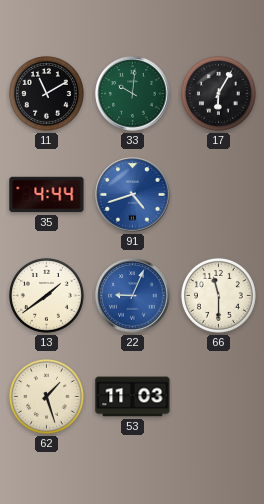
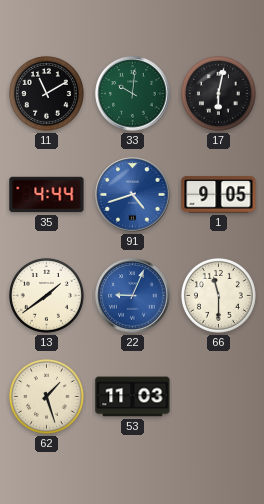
17: 6:05 -> 6:02
1: none -> 9:05
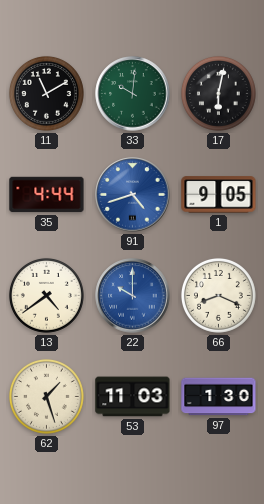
13: 1:39 -> 4:39
22: 9:04 -> 10:00
66: 11:30 -> 8:19
97: none -> 1:30
